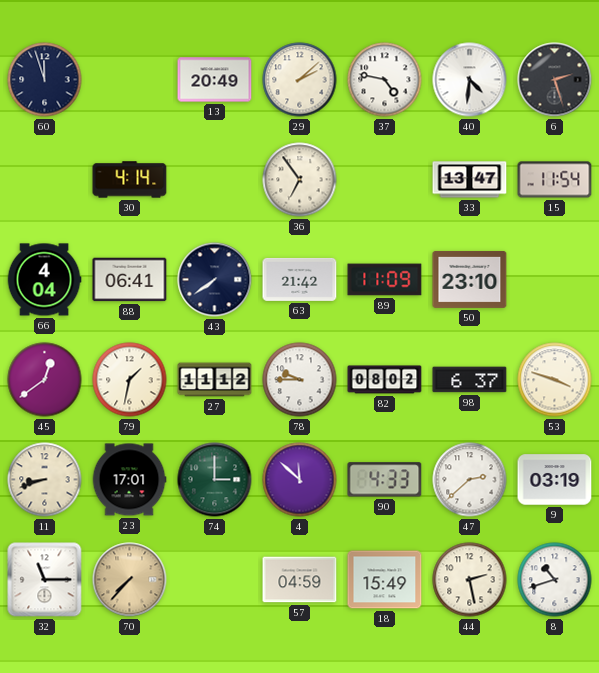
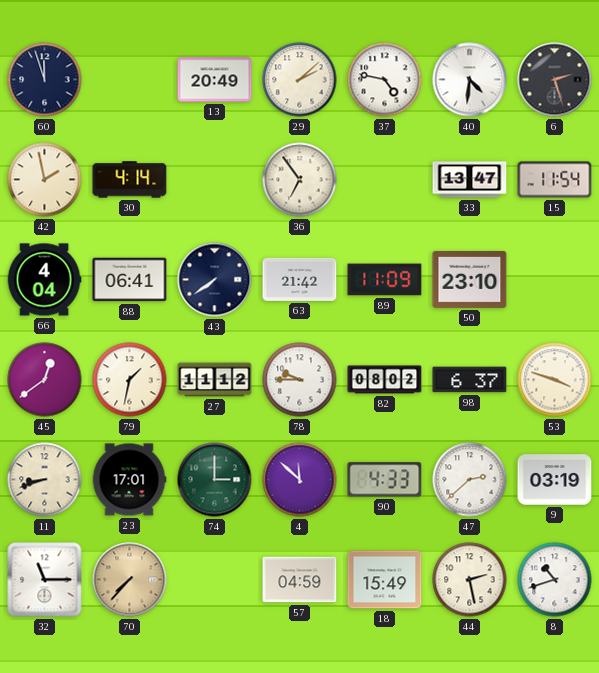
42: none -> 1:58
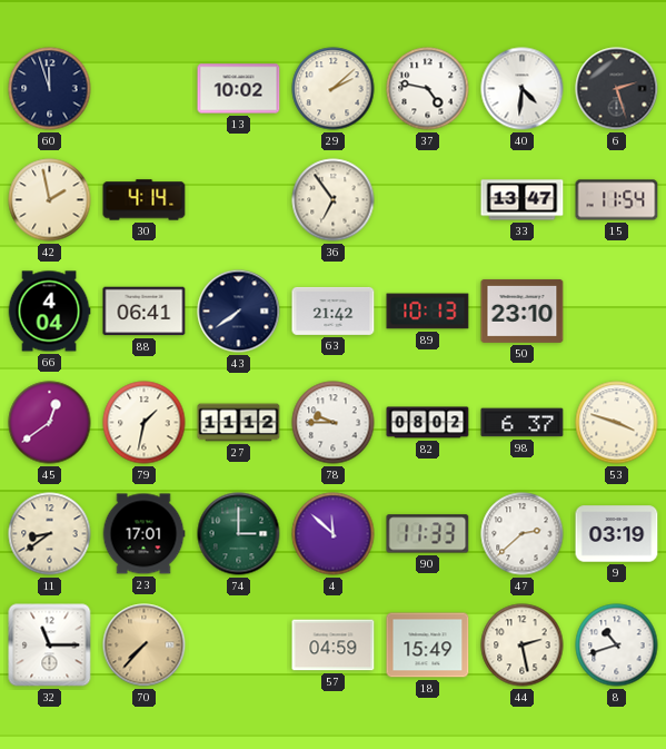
13: 20:49 -> 10:02
89: 11:09 -> 10:13
11: 8:42 -> 8:39
90: 4:33 -> 11:33
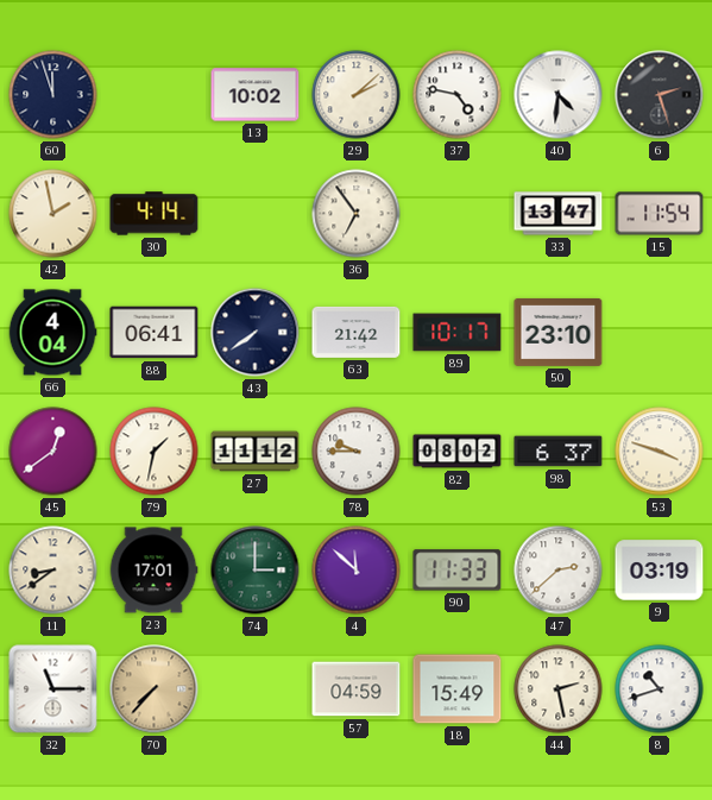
89: 10:13 -> 10:17
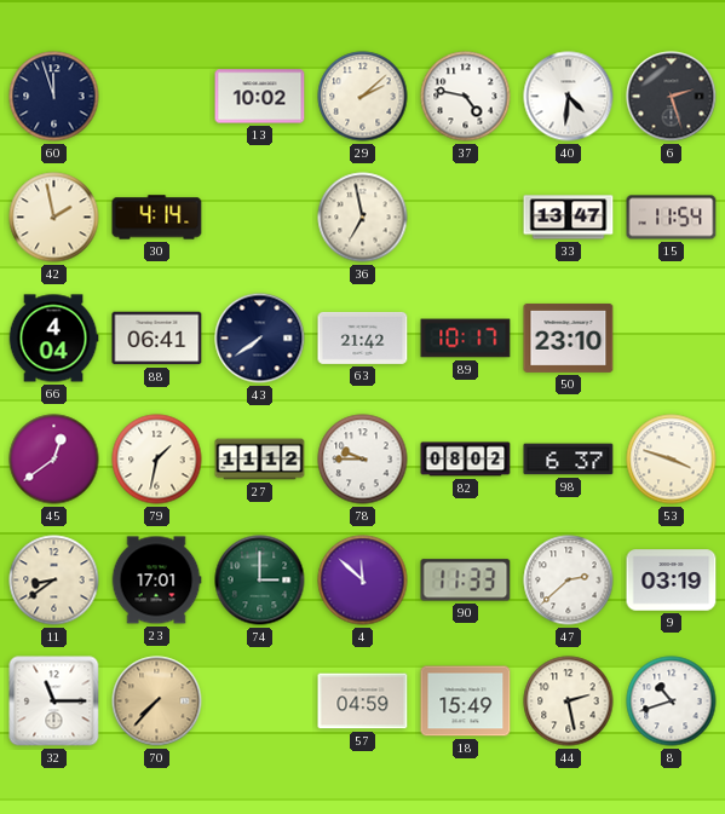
36: 6:54 -> 6:58
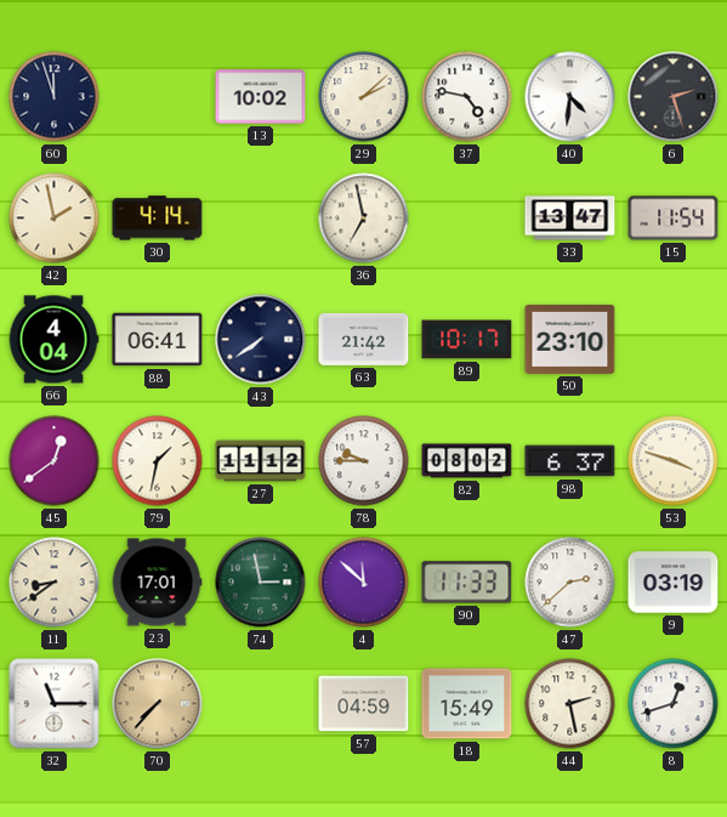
74: 3:00 -> 2:58
8: 10:42 -> 12:42
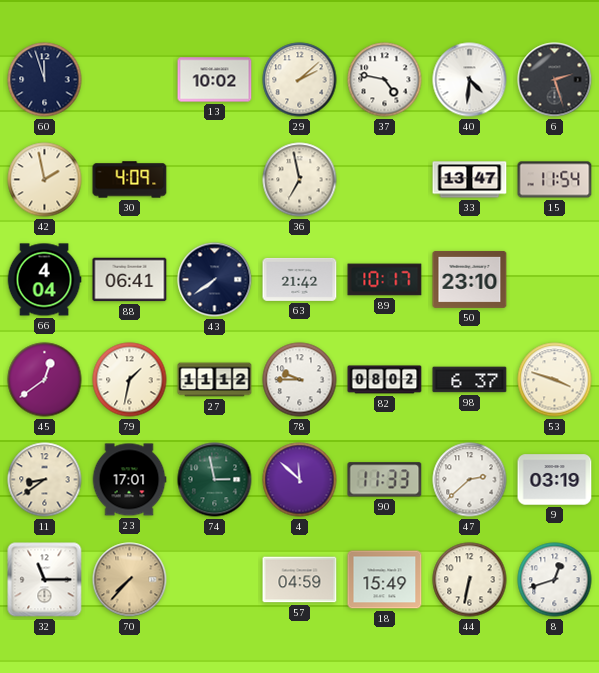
30: 4:14 -> 4:09
44: 2:28 -> 6:32
